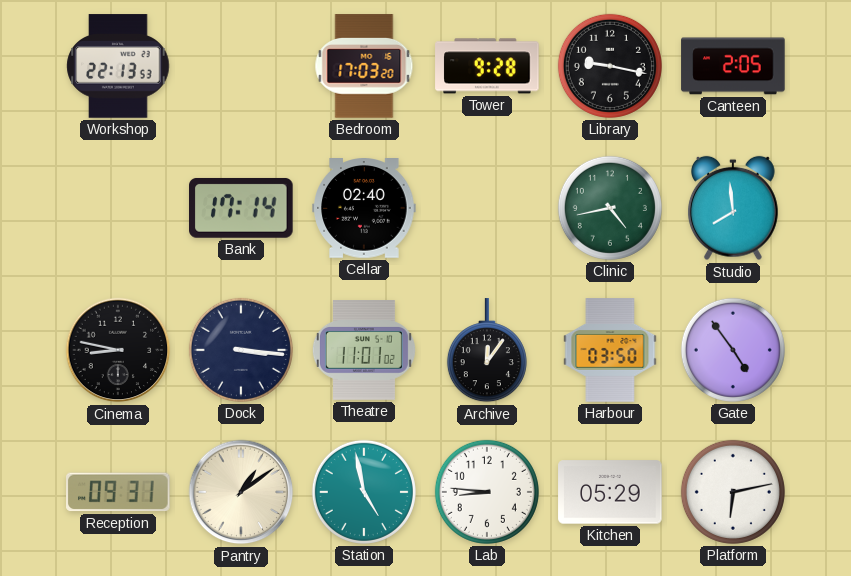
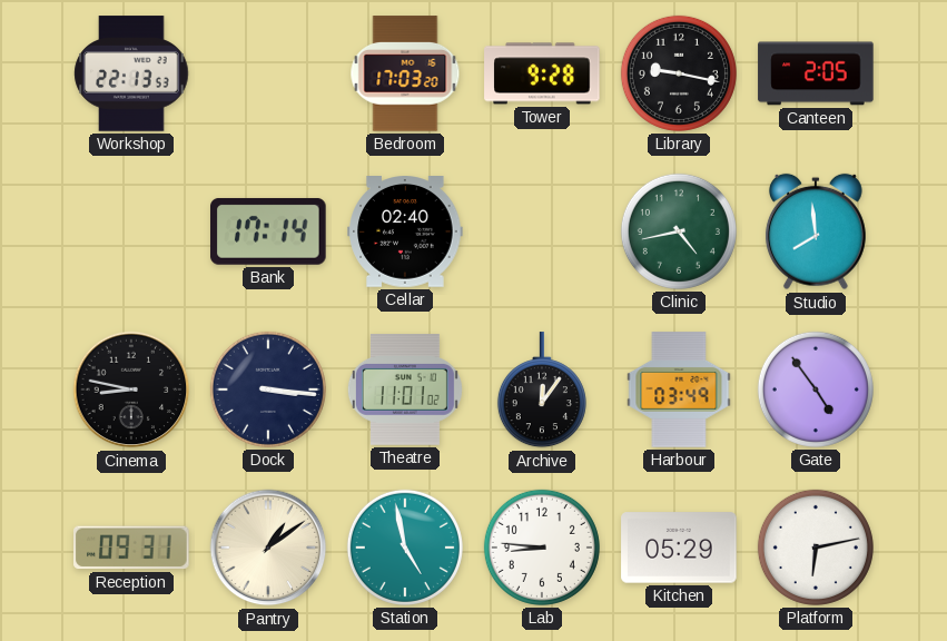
Harbour: 03:50 -> 03:49
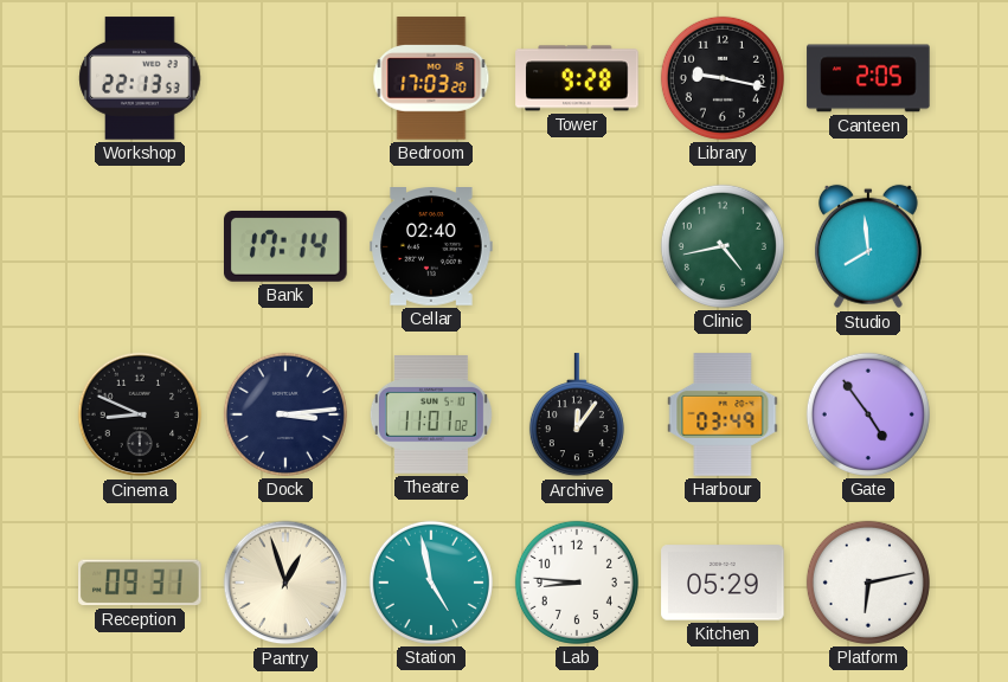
Cinema: 8:47 -> 8:49
Dock: 3:16 -> 3:14
Pantry: 1:09 -> 12:57
